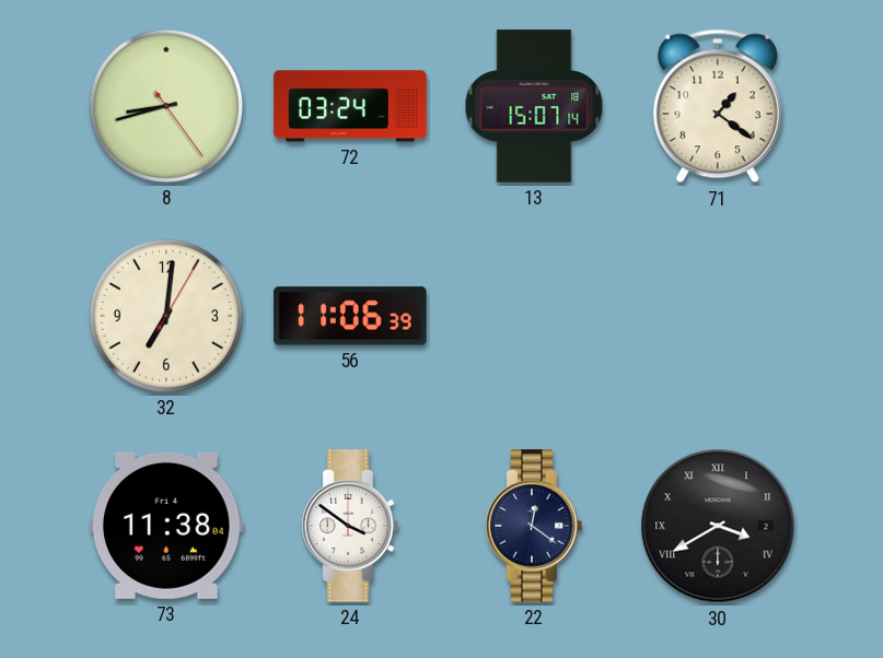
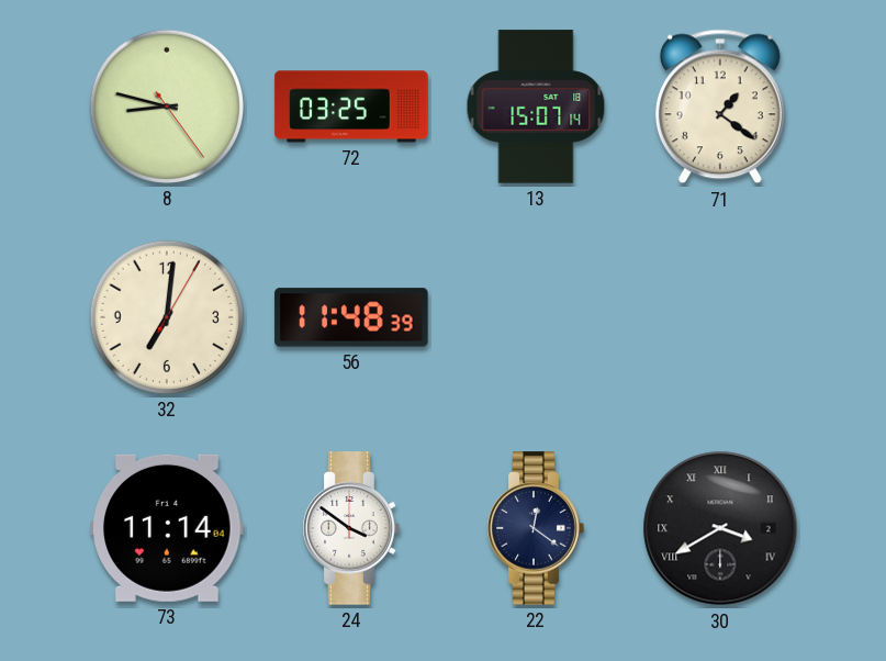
8: 8:42 -> 8:47
72: 03:24 -> 03:25
56: 11:06 -> 11:48
73: 11:38 -> 11:14
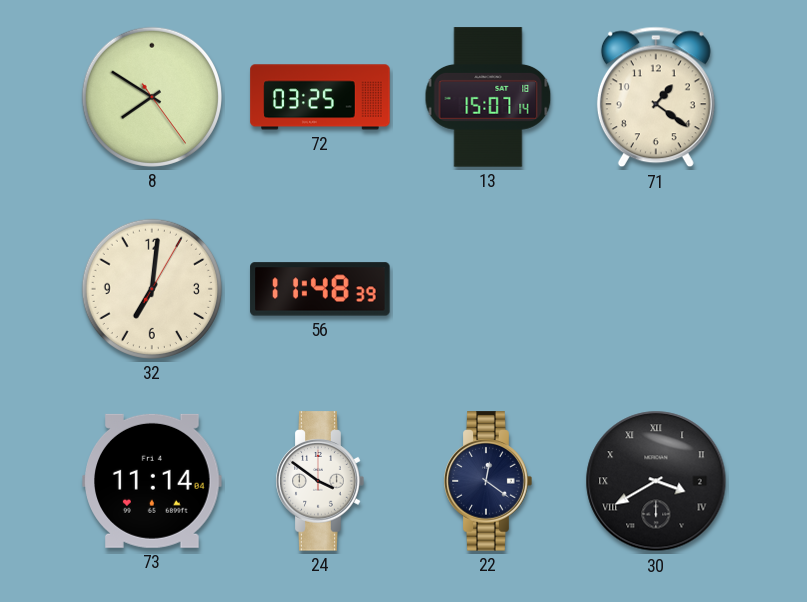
8: 8:47 -> 7:50
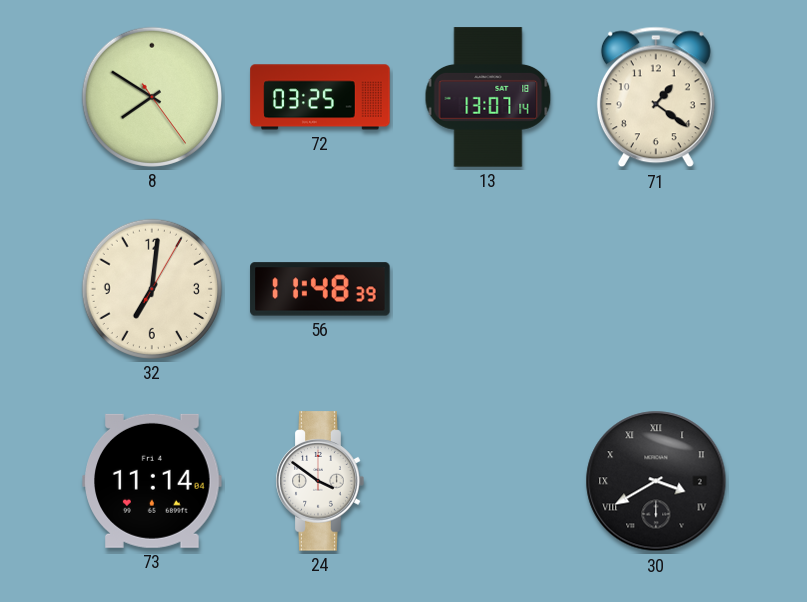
13: 15:07 -> 13:07
22: 12:21 -> none
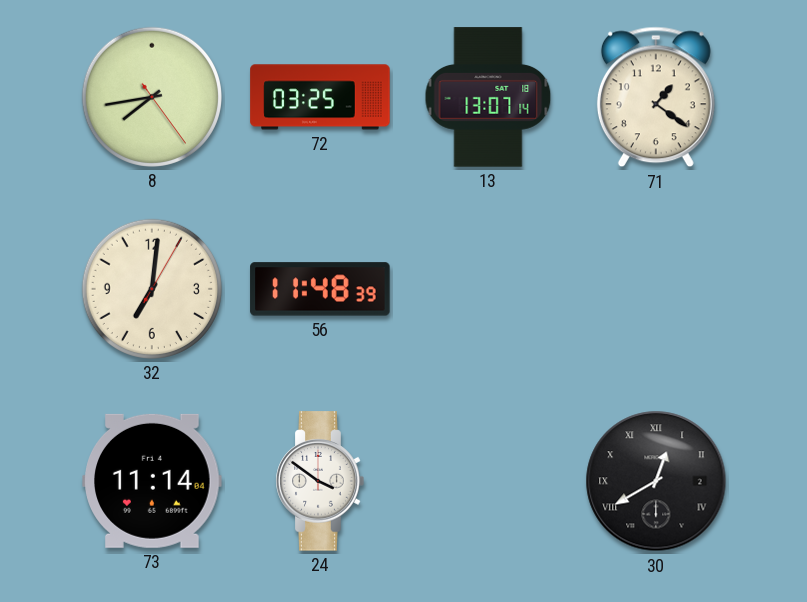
8: 7:50 -> 7:43
30: 3:40 -> 12:40
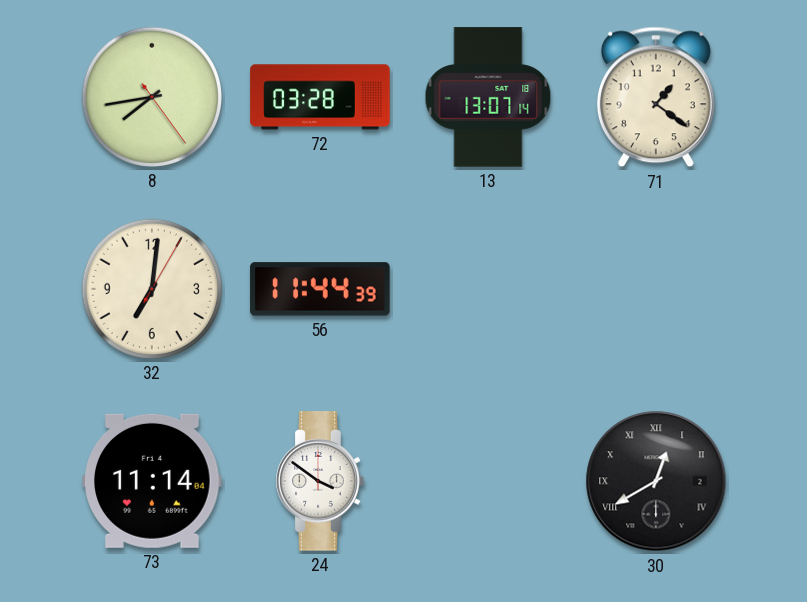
72: 03:25 -> 03:28
56: 11:48 -> 11:44
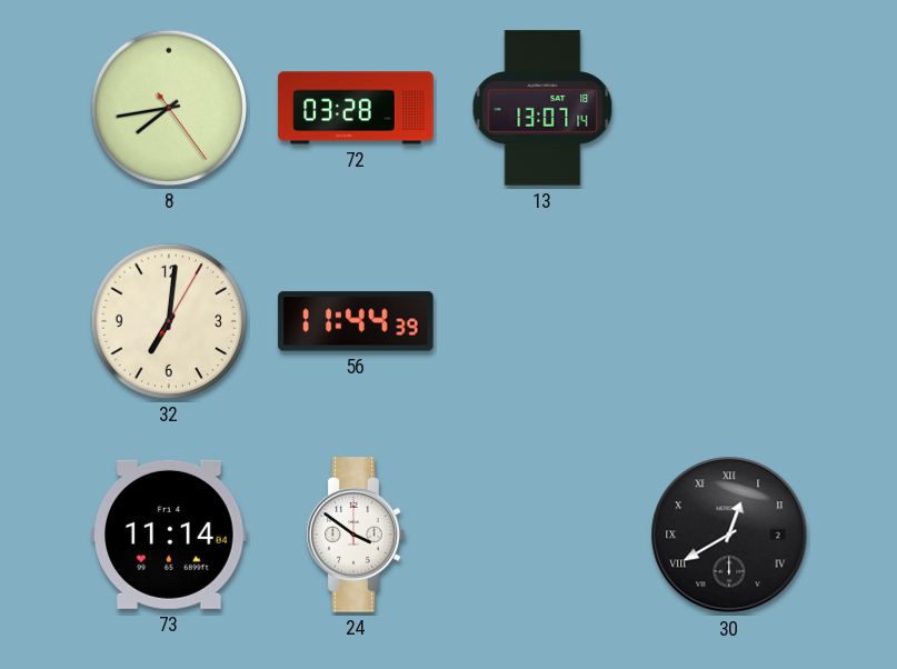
71: 1:21 -> none
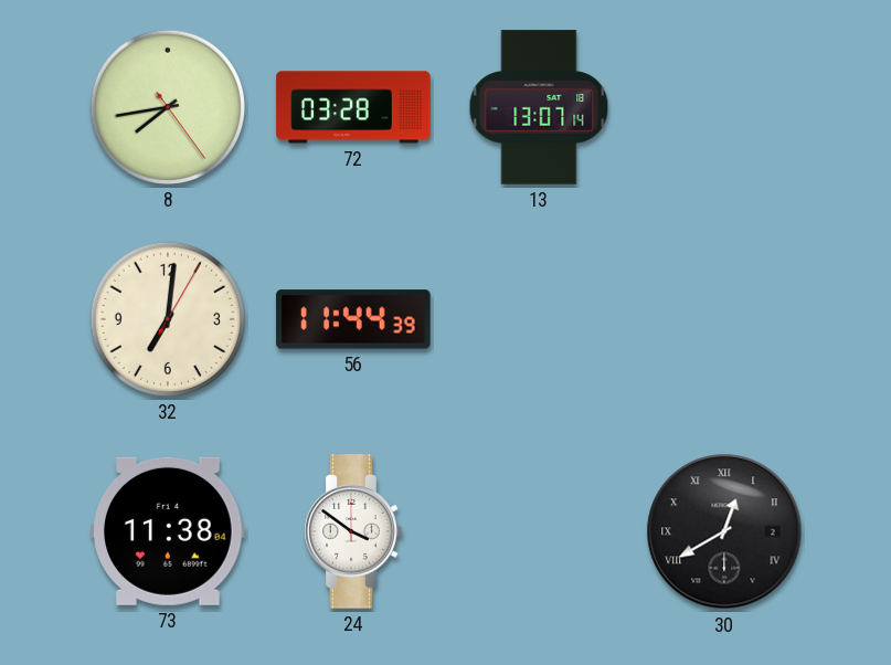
73: 11:14 -> 11:38
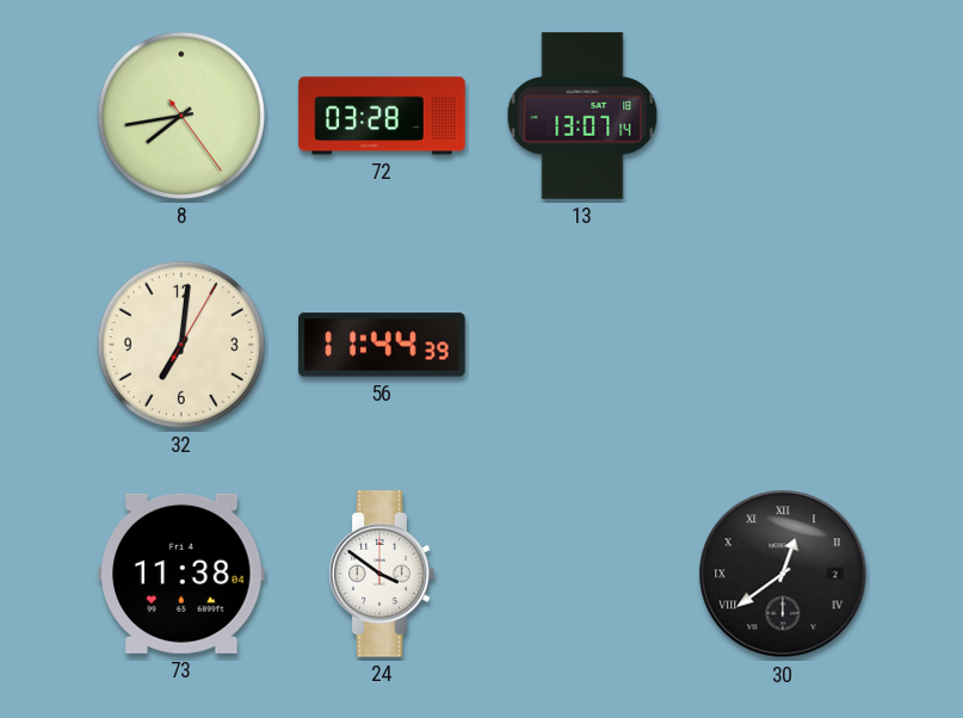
30: 12:40 -> 12:39
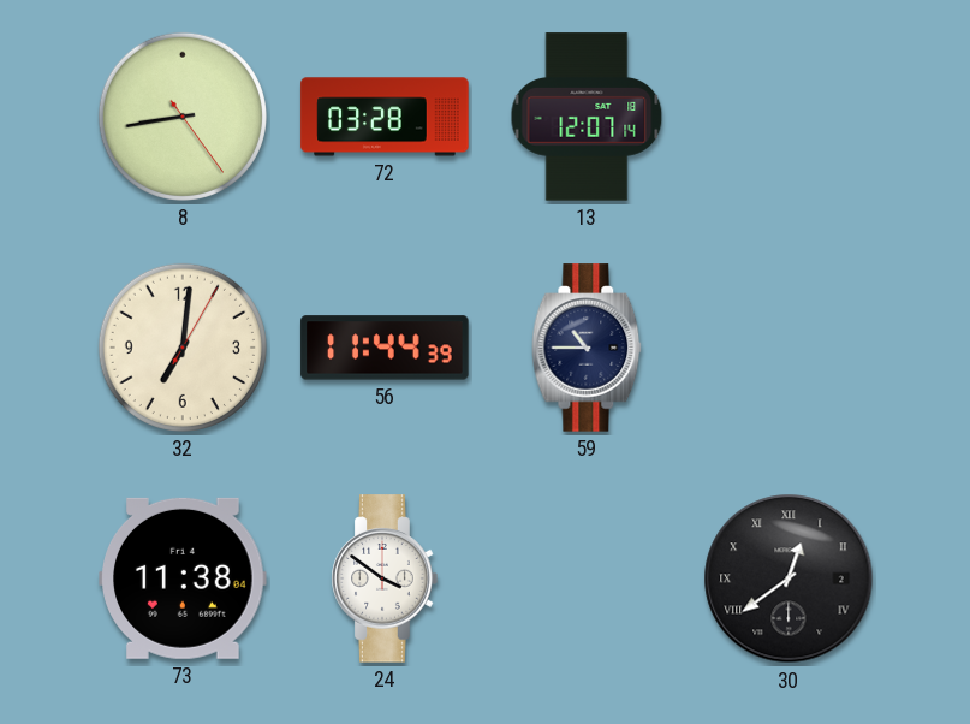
8: 7:43 -> 8:43
13: 13:07 -> 12:07
59: none -> 10:45
